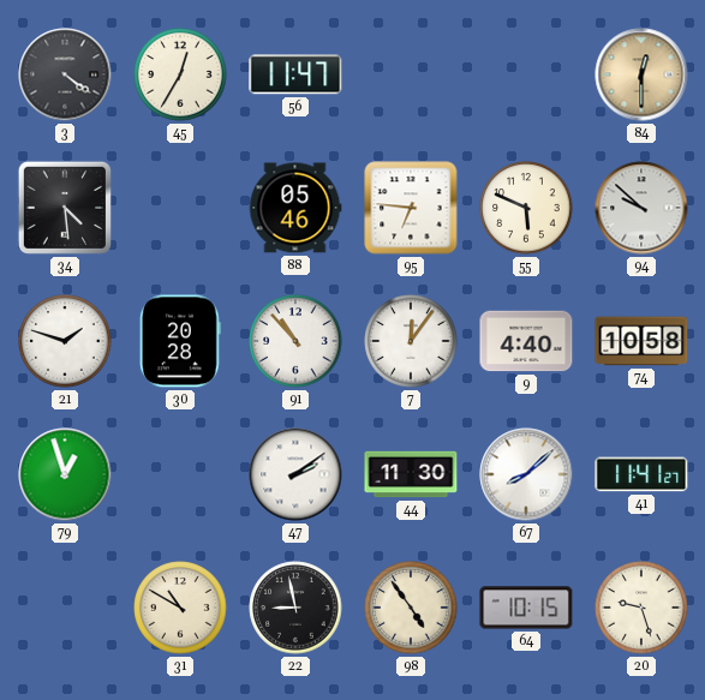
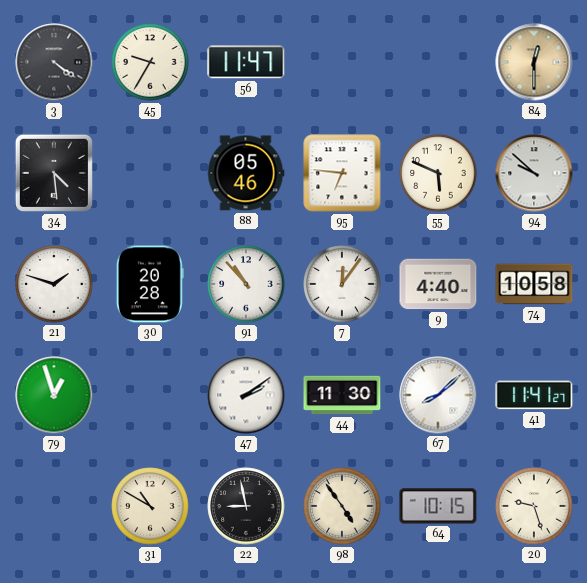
45: 12:35 -> 9:35
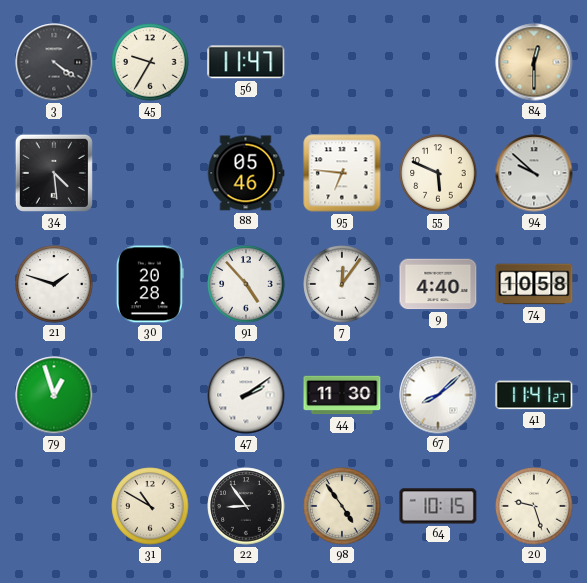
91: 10:53 -> 4:53
22: 8:58 -> 8:54
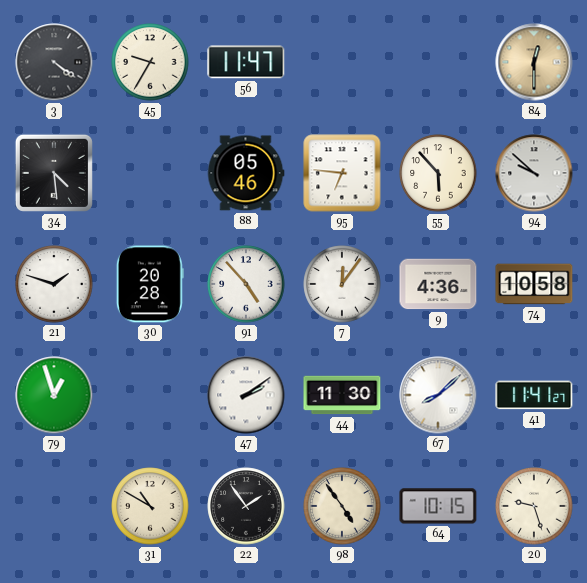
55: 5:49 -> 5:53
9: 4:40 -> 4:36
22: 8:54 -> 1:54
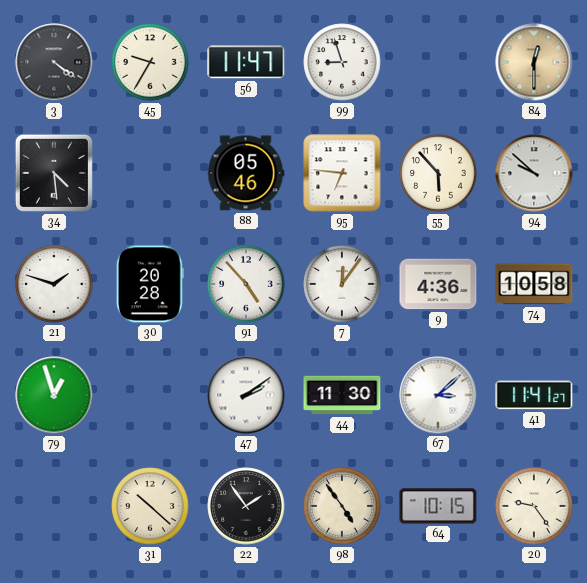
99: none -> 8:57
67: 8:08 -> 3:08
31: 10:50 -> 10:22
20: 9:27 -> 9:24
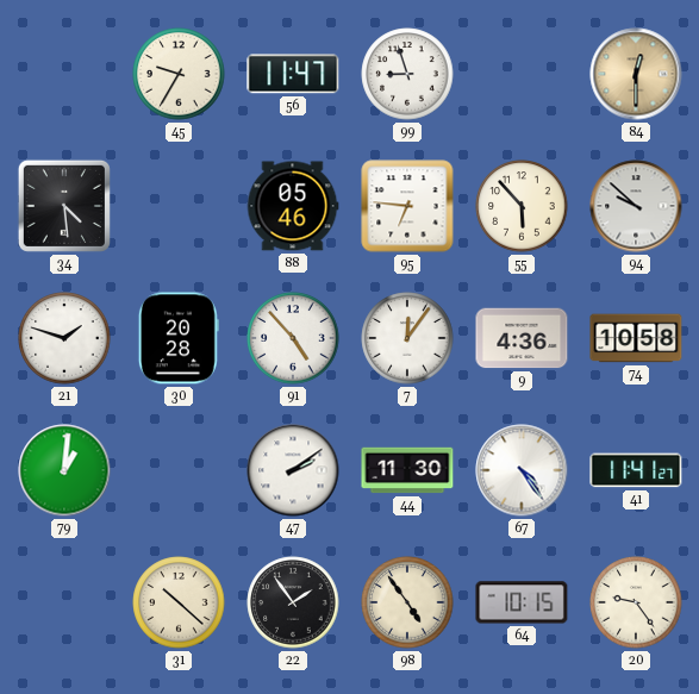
3: 4:21 -> none
79: 12:57 -> 1:01
67: 3:08 -> 4:24
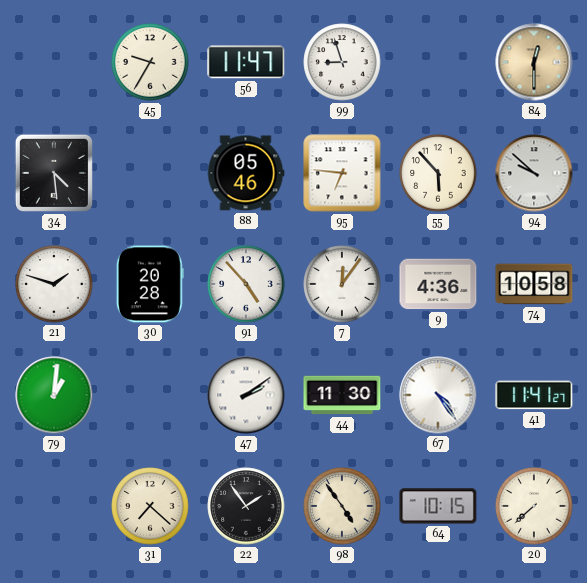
31: 10:22 -> 7:22
20: 9:24 -> 7:38
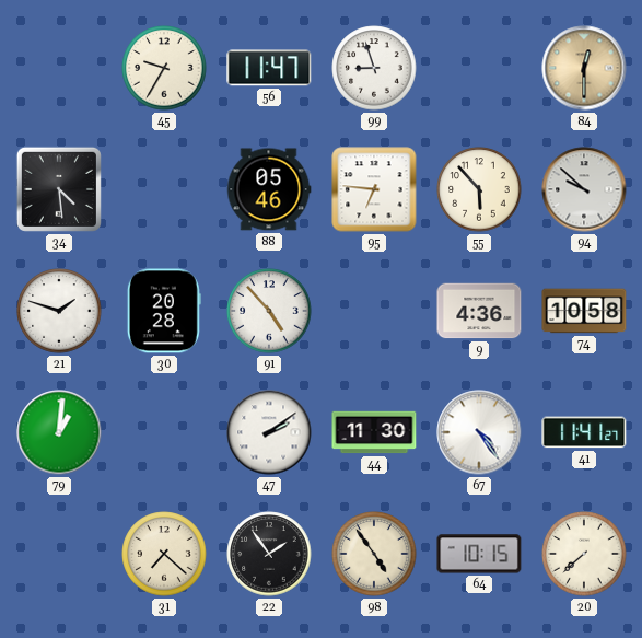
7: 12:06 -> none
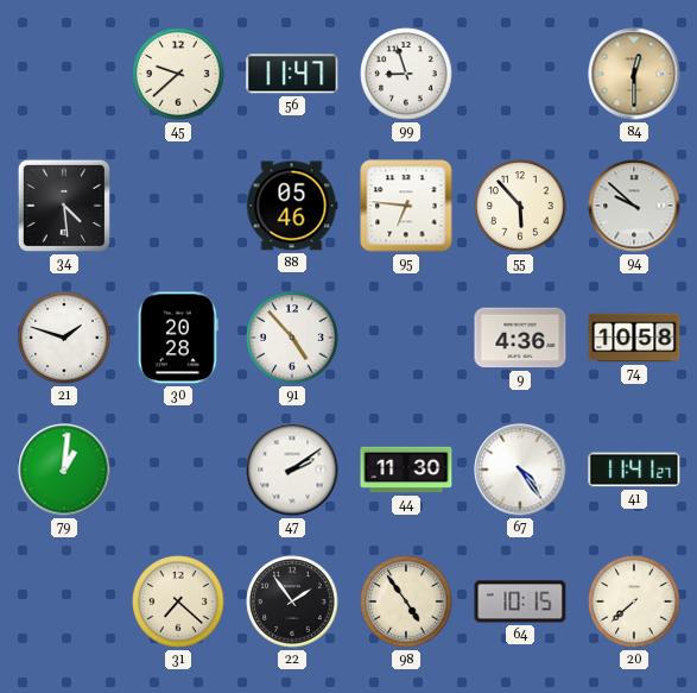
45: 9:35 -> 9:38
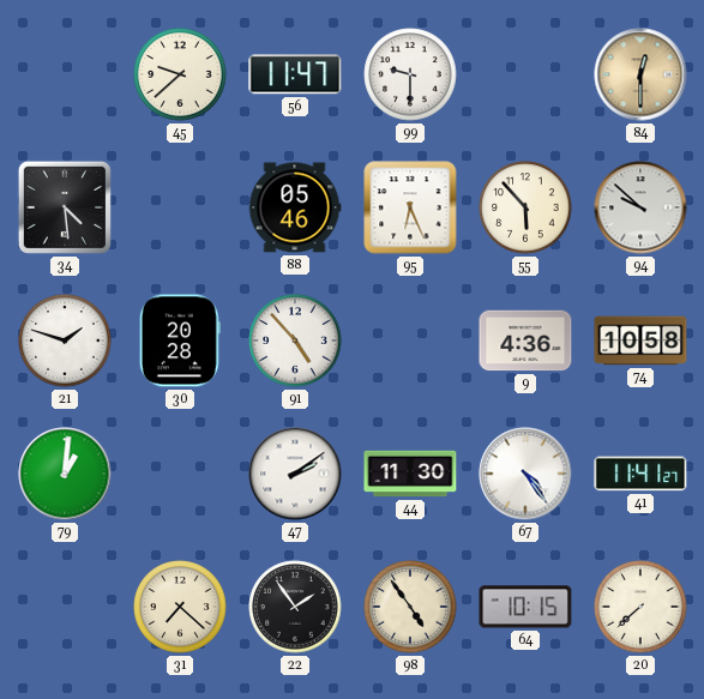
99: 8:57 -> 9:30
95: 6:46 -> 6:26
